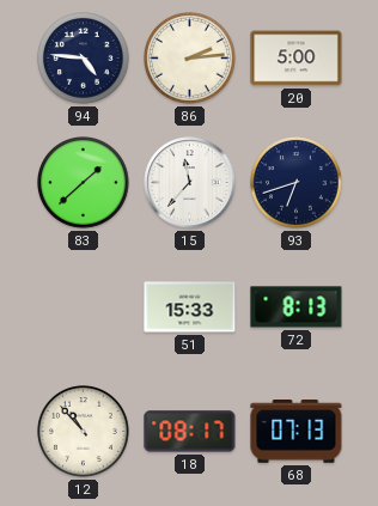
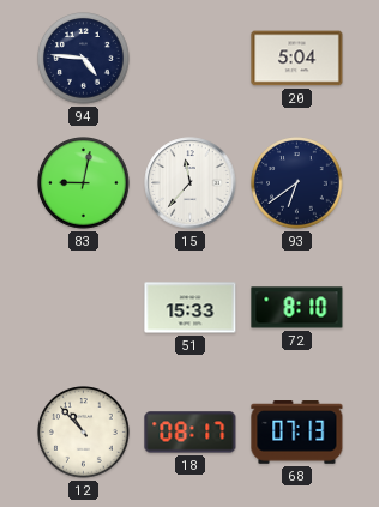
86: 2:14 -> none
20: 5:00 -> 5:04
83: 1:38 -> 9:02
93: 6:42 -> 6:39
72: 8:13 -> 8:10
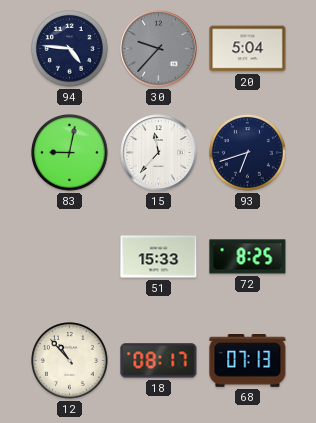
30: none -> 9:37
93: 6:39 -> 6:42
72: 8:10 -> 8:25
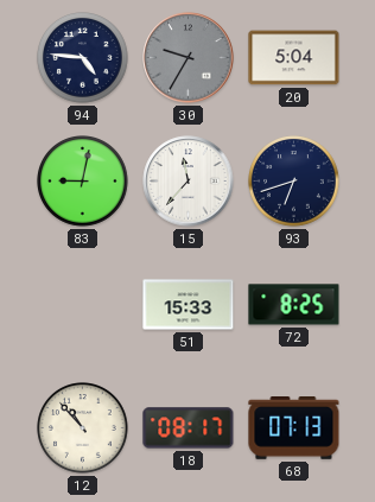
30: 9:37 -> 9:35
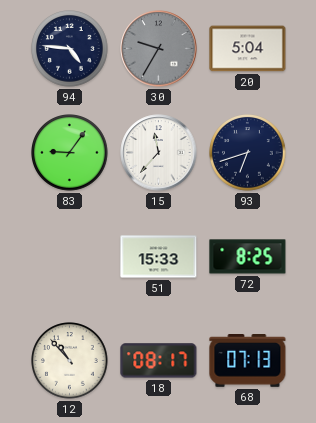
83: 9:02 -> 9:06
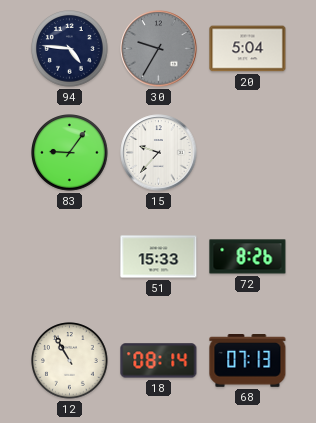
15: 11:37 -> 9:37
93: 6:42 -> none
72: 8:25 -> 8:26
12: 10:53 -> 10:55
18: 08:17 -> 08:14
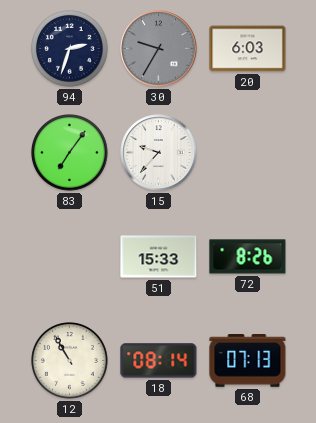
94: 4:46 -> 2:33
20: 5:04 -> 6:03
83: 9:06 -> 7:06
